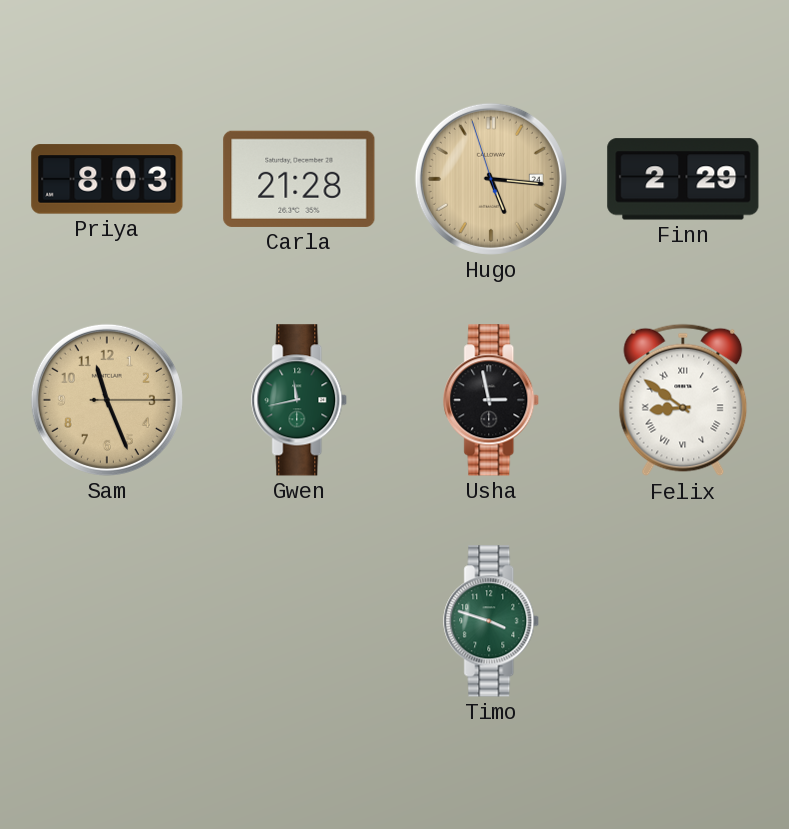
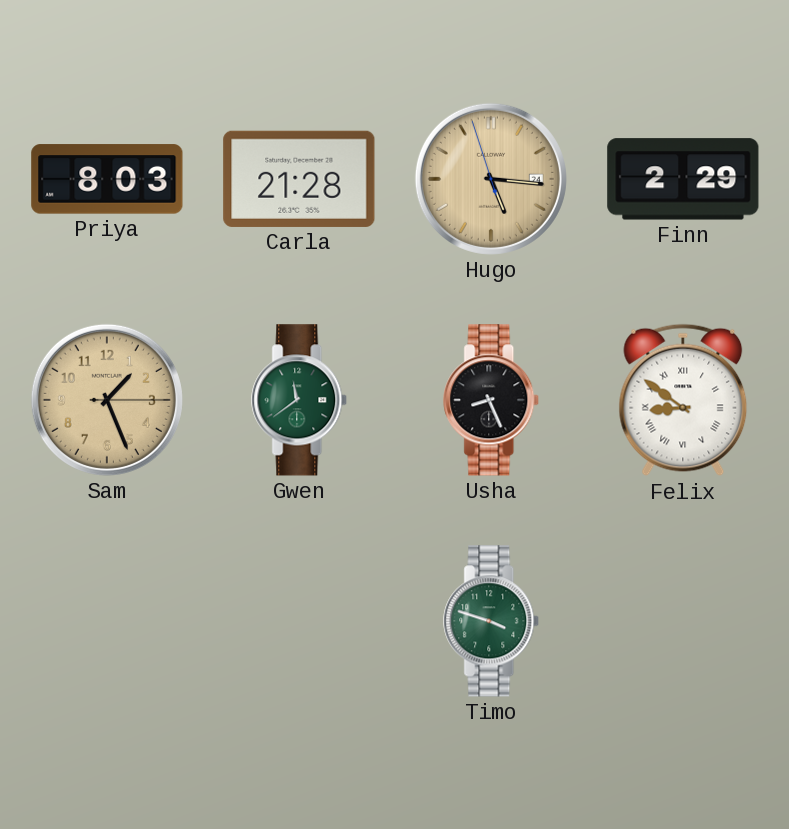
Sam: 11:26 -> 1:26
Gwen: 11:43 -> 11:39
Usha: 2:58 -> 8:26
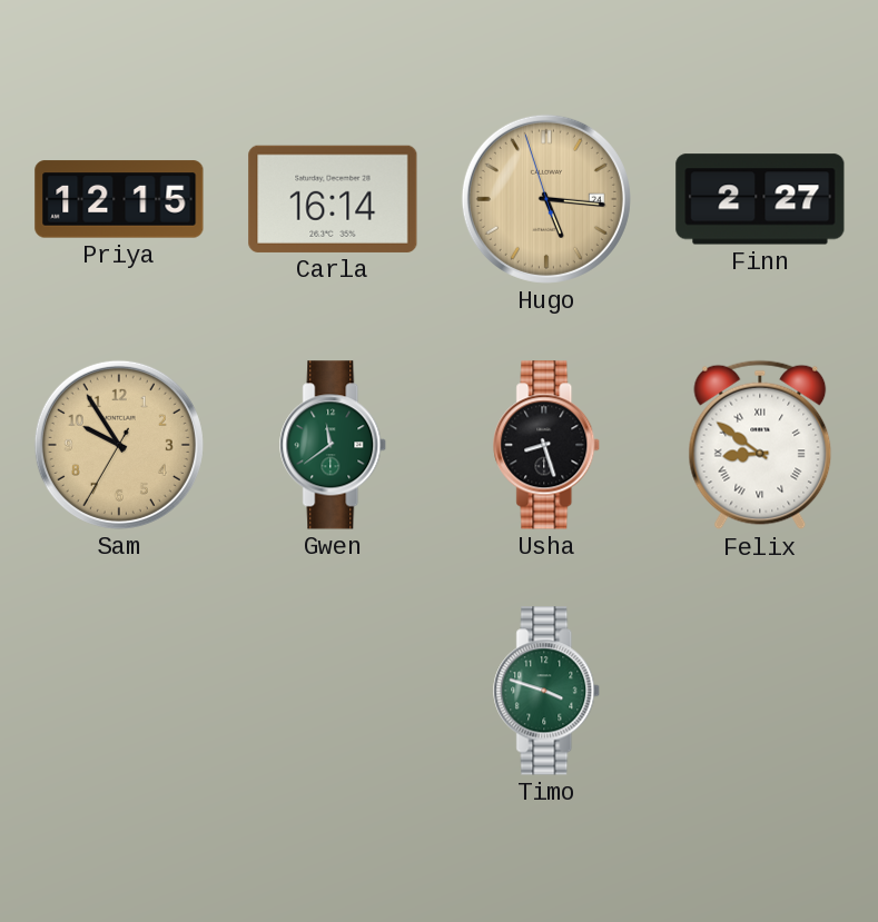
Priya: 8:03 -> 12:15
Carla: 21:28 -> 16:14
Finn: 2:29 -> 2:27
Sam: 1:26 -> 9:54
Usha: 8:26 -> 8:27
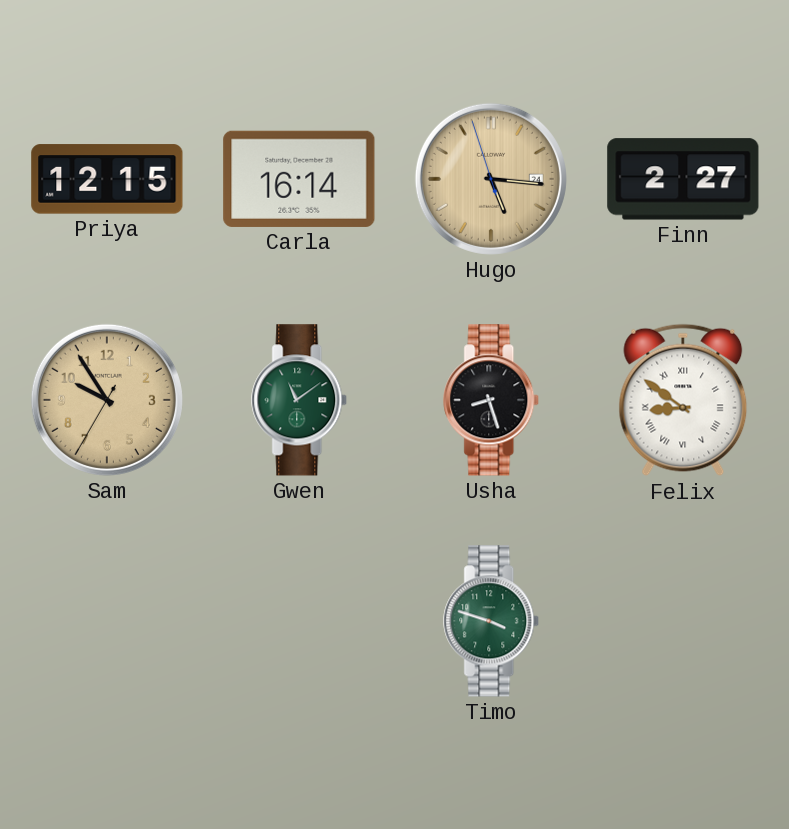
Gwen: 11:39 -> 11:09
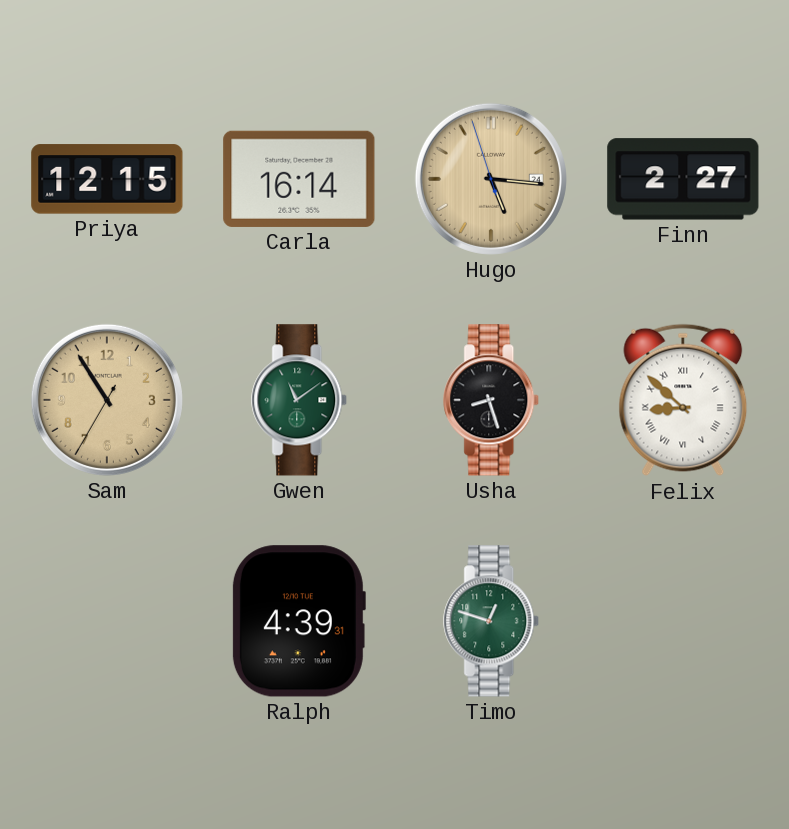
Sam: 9:54 -> 10:54
Felix: 8:51 -> 8:52
Ralph: none -> 4:39
Timo: 3:48 -> 12:48
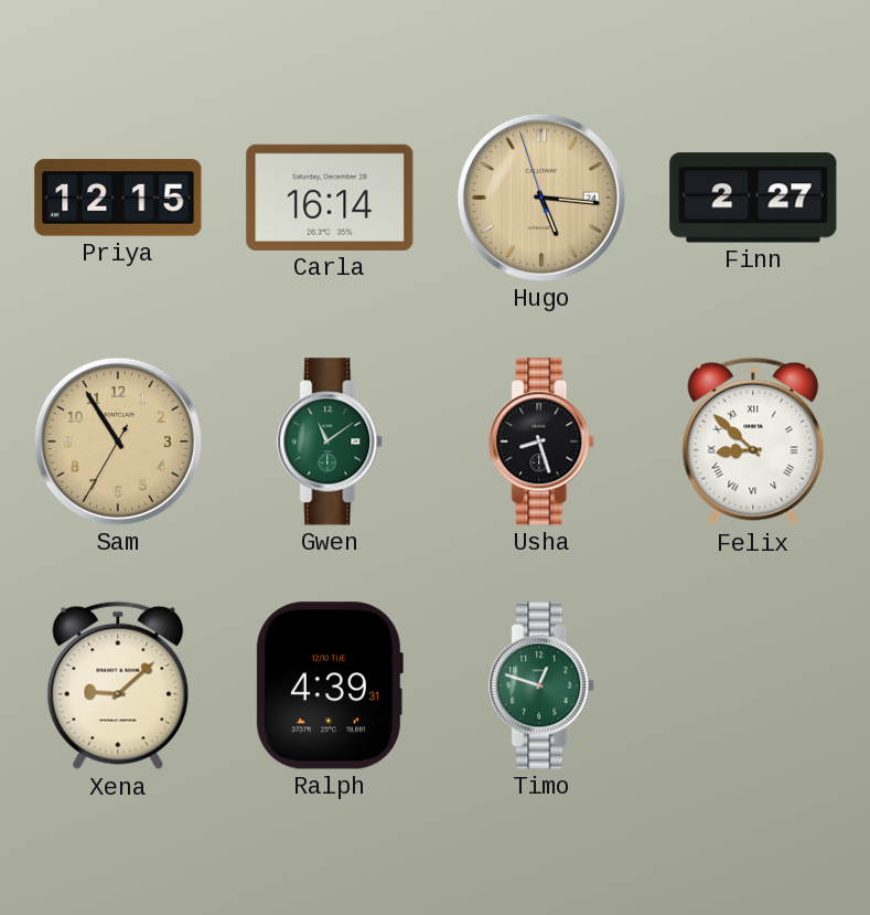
Xena: none -> 9:08
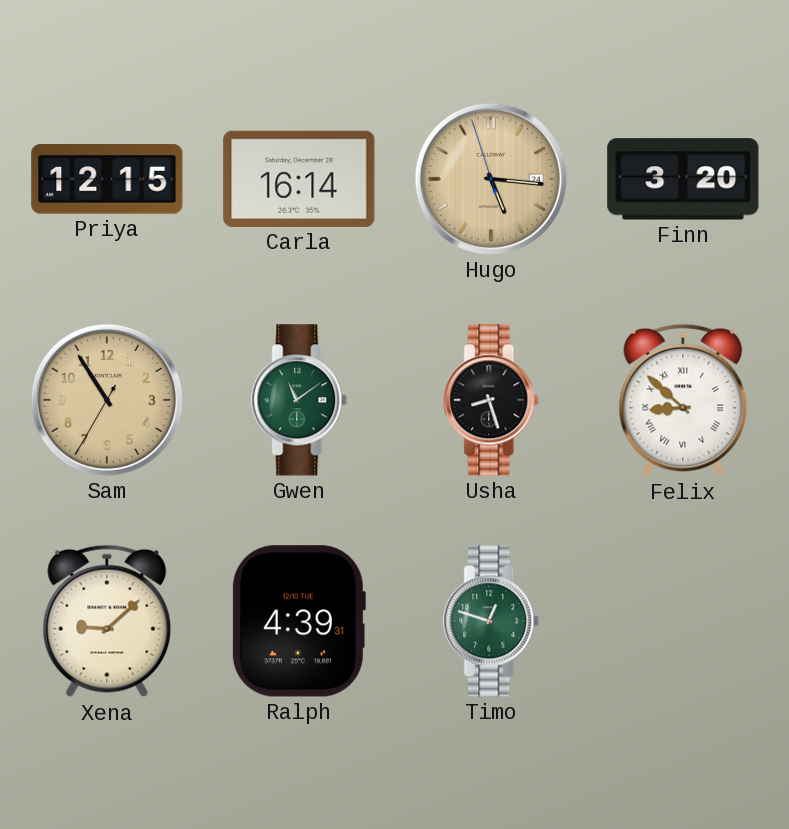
Finn: 2:27 -> 3:20
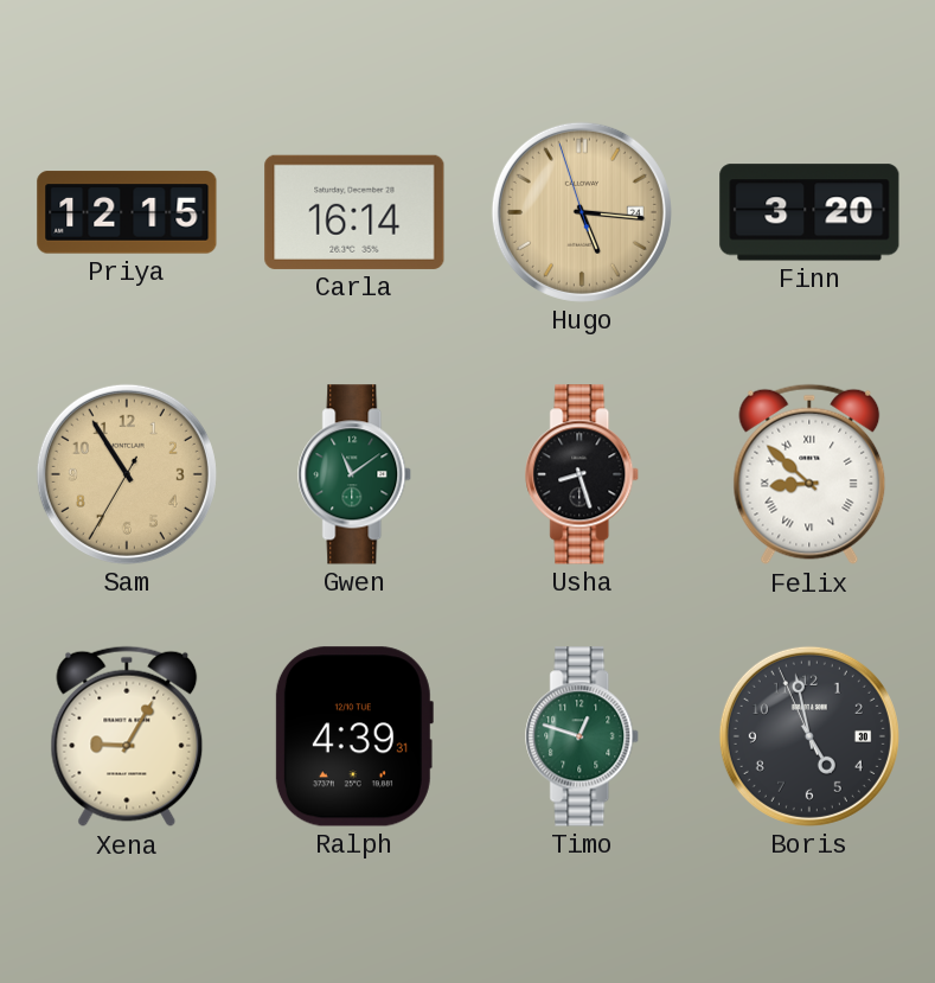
Xena: 9:08 -> 9:05
Boris: none -> 4:57
